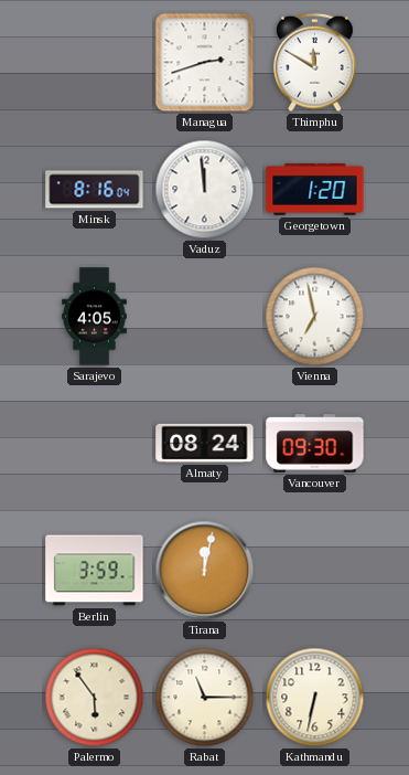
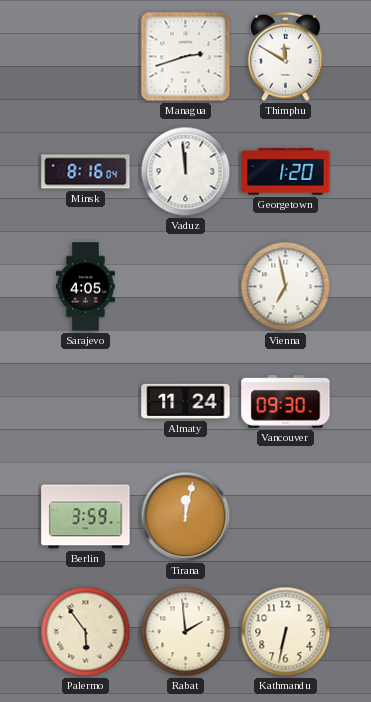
Almaty: 08:24 -> 11:24
Rabat: 11:15 -> 1:59
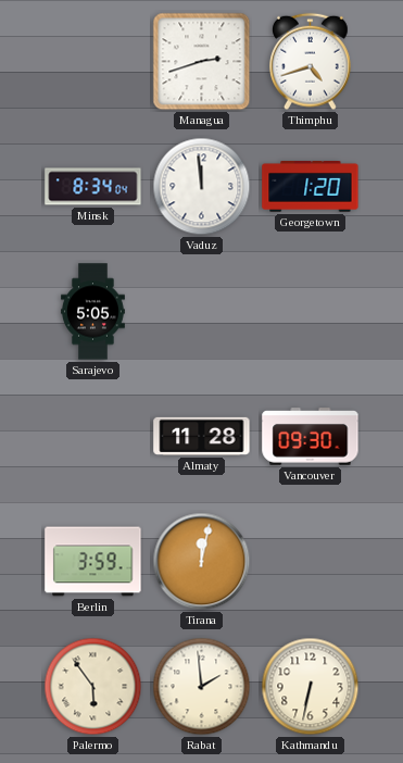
Thimphu: 11:50 -> 4:42
Minsk: 8:16 -> 8:34
Sarajevo: 4:05 -> 5:05
Vienna: 6:58 -> none
Almaty: 11:24 -> 11:28
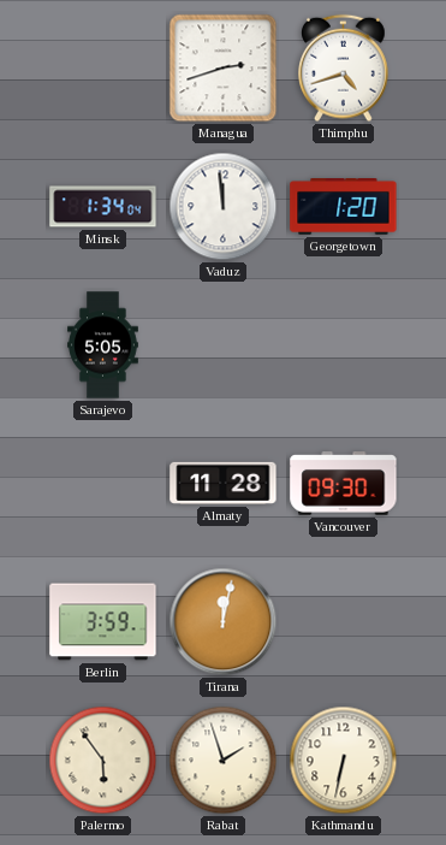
Minsk: 8:34 -> 1:34
Rabat: 1:59 -> 1:57
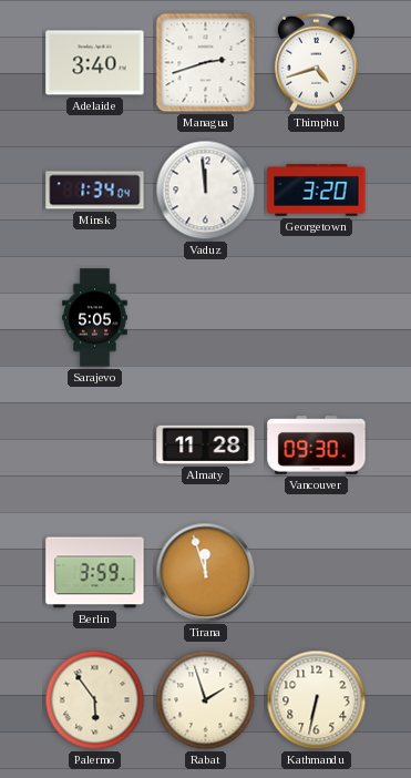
Adelaide: none -> 3:40
Georgetown: 1:20 -> 3:20
Tirana: 12:02 -> 11:57
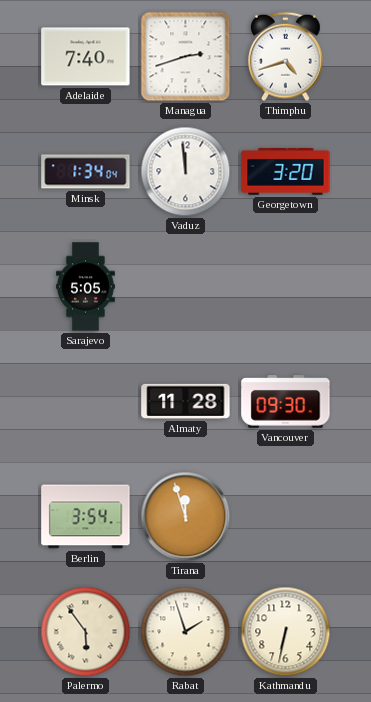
Adelaide: 3:40 -> 7:40
Berlin: 3:59 -> 3:54
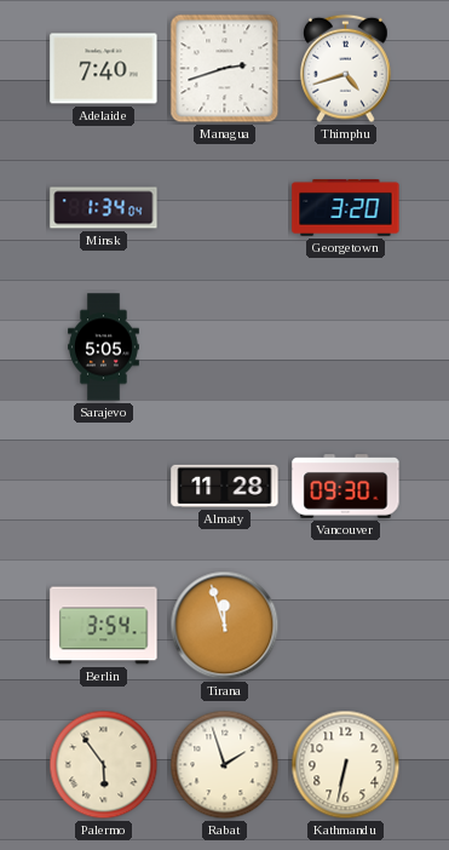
Vaduz: 11:59 -> none
